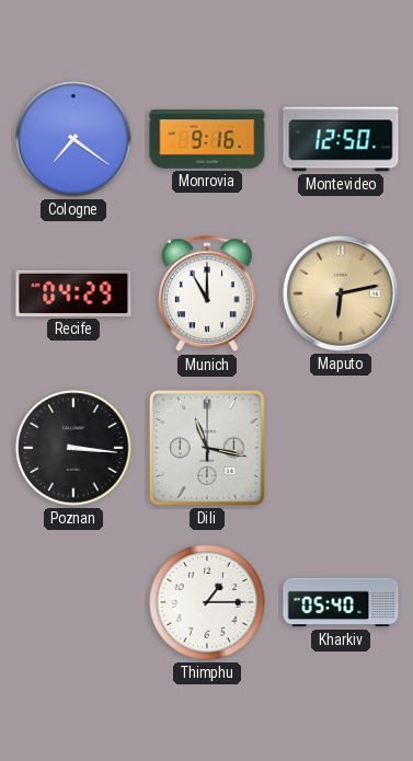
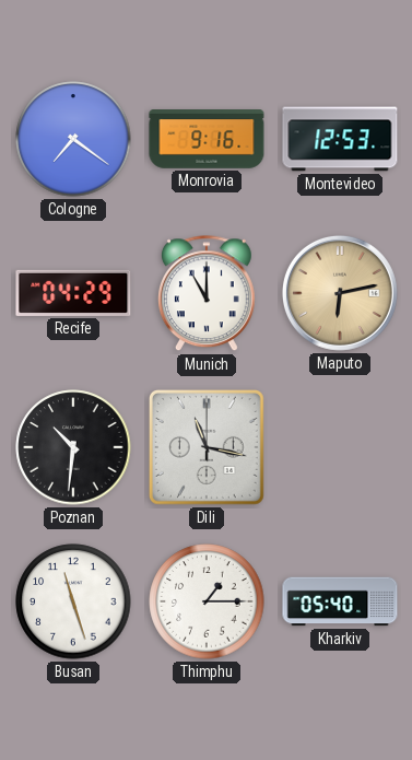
Montevideo: 12:50 -> 12:53
Poznan: 3:16 -> 10:31
Busan: none -> 11:27
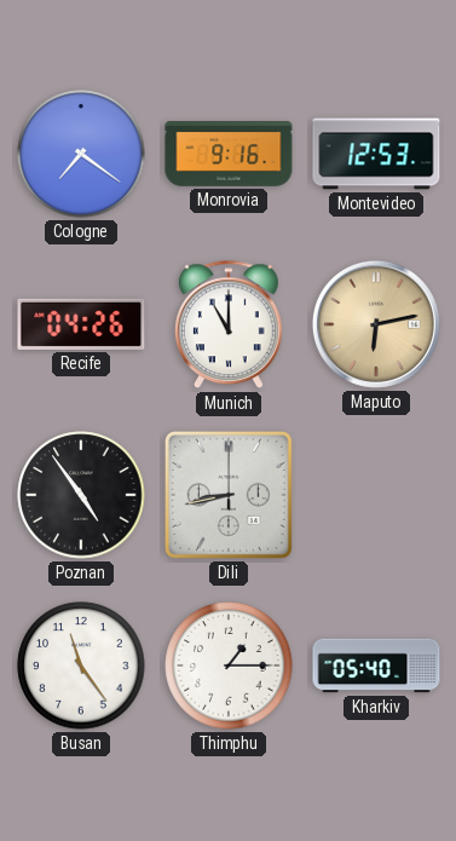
Recife: 04:29 -> 04:26
Poznan: 10:31 -> 4:54
Dili: 11:17 -> 8:43
Busan: 11:27 -> 11:24
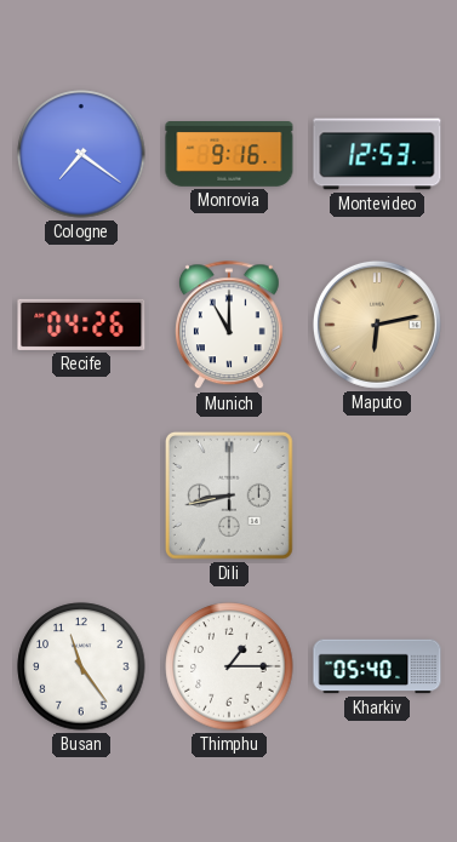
Poznan: 4:54 -> none
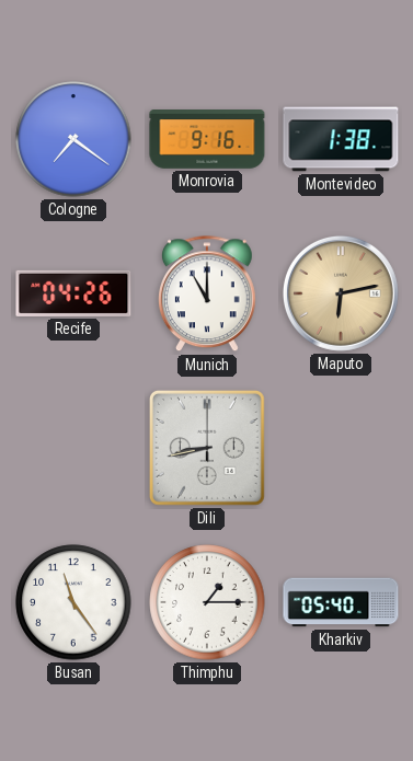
Montevideo: 12:53 -> 1:38
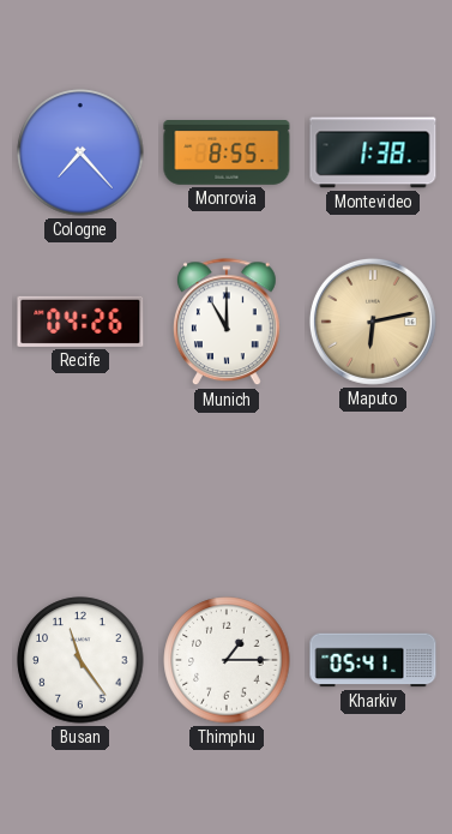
Cologne: 7:21 -> 7:23
Monrovia: 9:16 -> 8:55
Dili: 8:43 -> none
Kharkiv: 05:40 -> 05:41
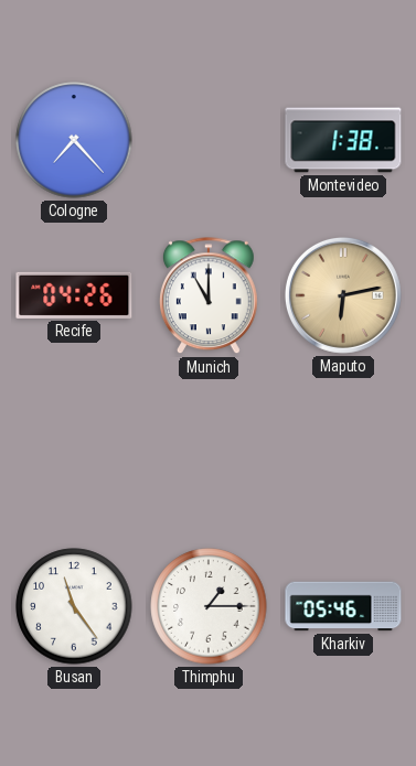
Monrovia: 8:55 -> none
Kharkiv: 05:41 -> 05:46
